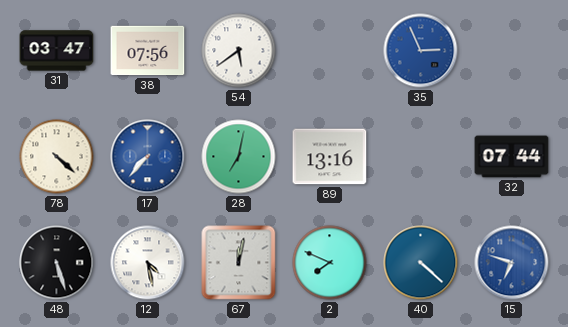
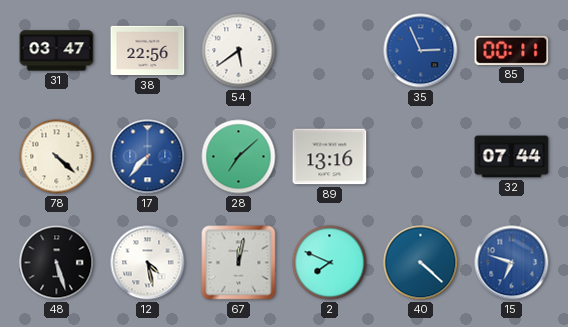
38: 07:56 -> 22:56
85: none -> 00:11
28: 7:02 -> 7:08
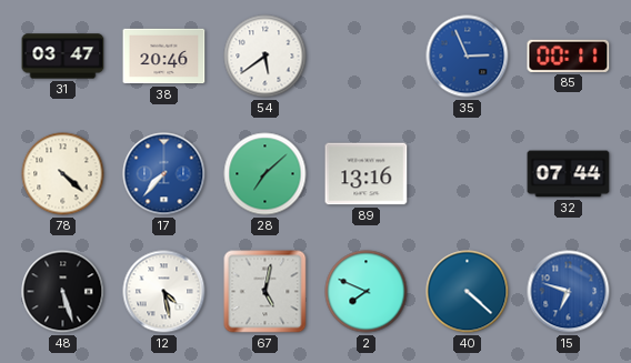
38: 22:56 -> 20:46
67: 12:02 -> 5:02
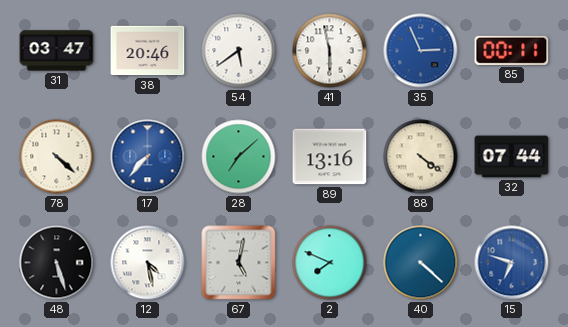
41: none -> 5:58
88: none -> 4:21
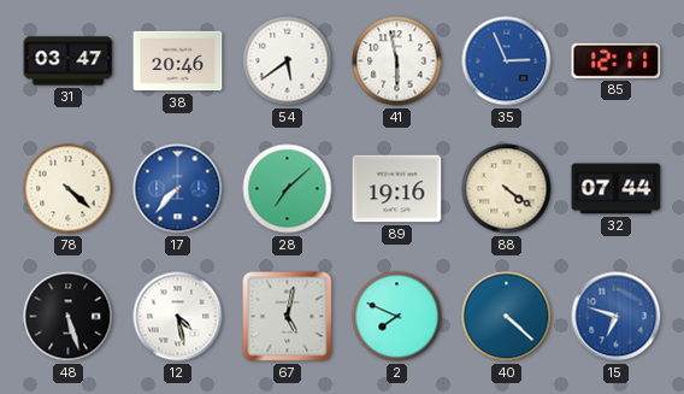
85: 00:11 -> 12:11
89: 13:16 -> 19:16
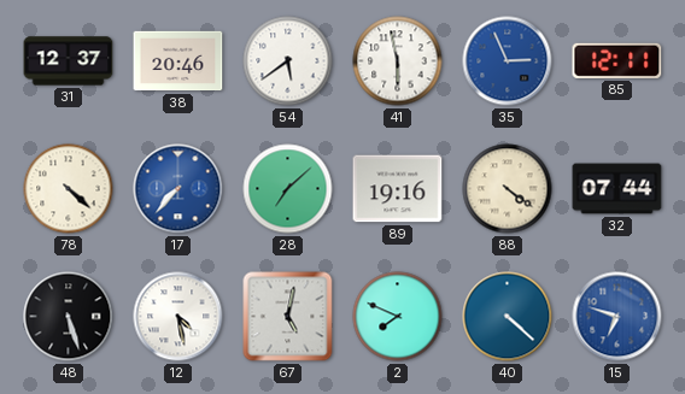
31: 03:47 -> 12:37
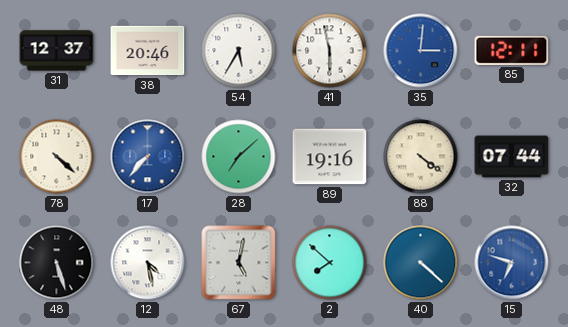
54: 5:39 -> 5:35
35: 2:56 -> 3:01
2: 7:49 -> 7:52
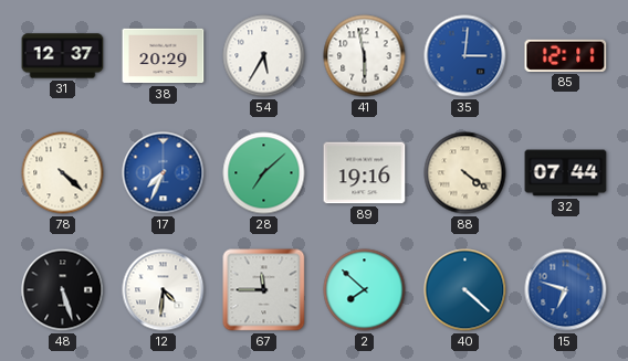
38: 20:46 -> 20:29
17: 7:37 -> 7:34
12: 4:28 -> 4:31
67: 5:02 -> 11:45
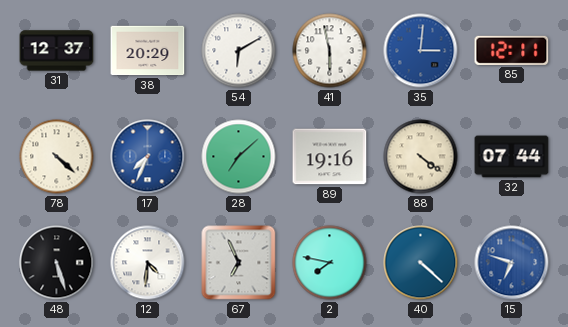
54: 5:35 -> 6:10
67: 11:45 -> 6:56
2: 7:52 -> 7:47
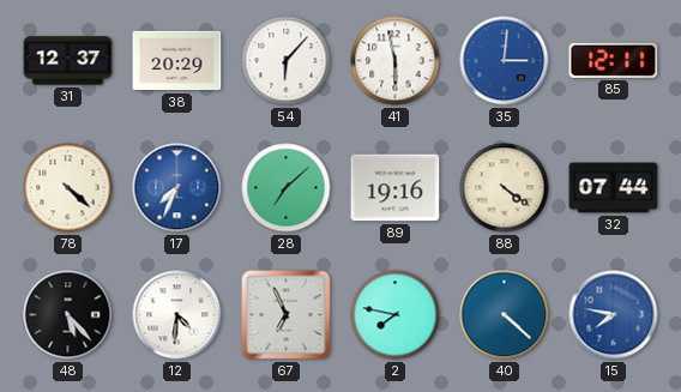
54: 6:10 -> 6:07
48: 5:27 -> 5:23
15: 6:48 -> 7:47
